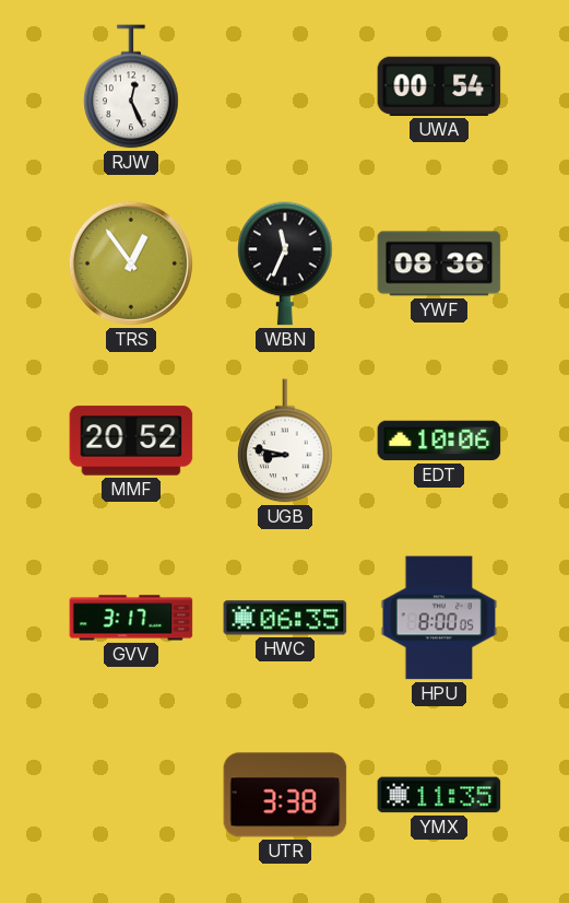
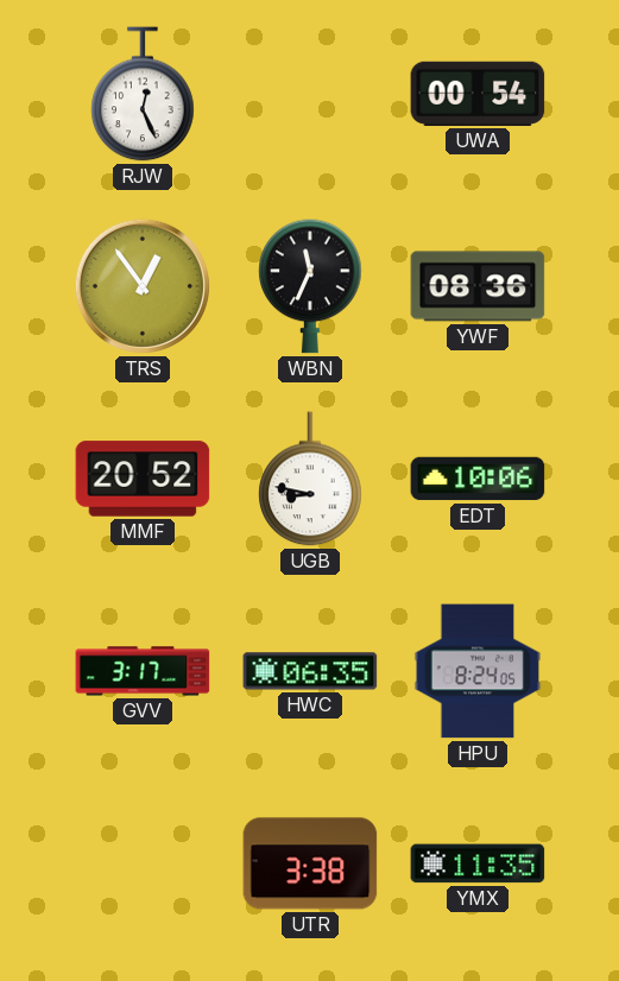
HPU: 8:00 -> 8:24
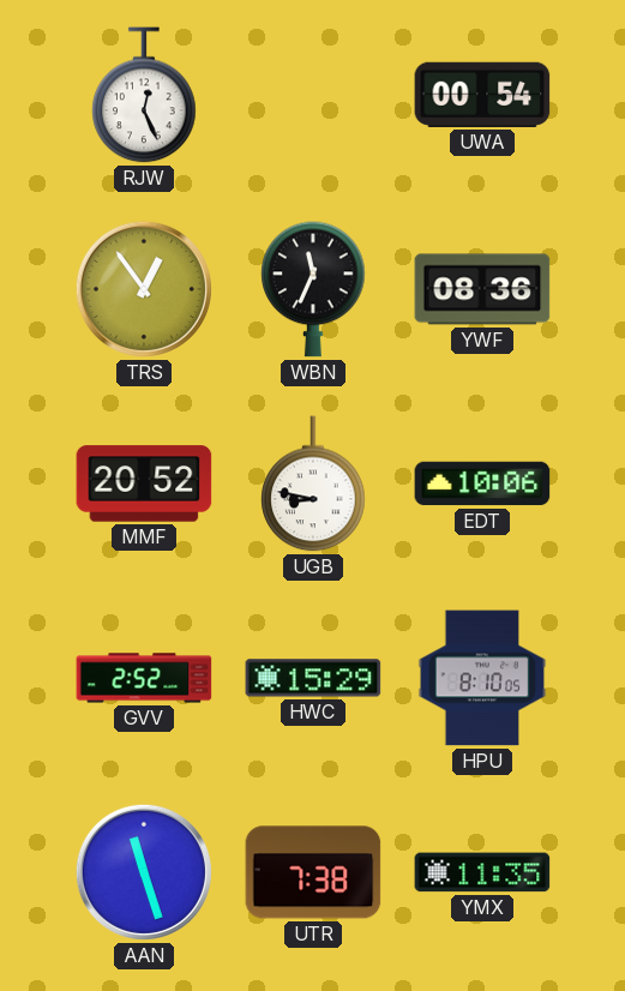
GVV: 3:17 -> 2:52
HWC: 06:35 -> 15:29
HPU: 8:24 -> 8:10
AAN: none -> 11:27
UTR: 3:38 -> 7:38
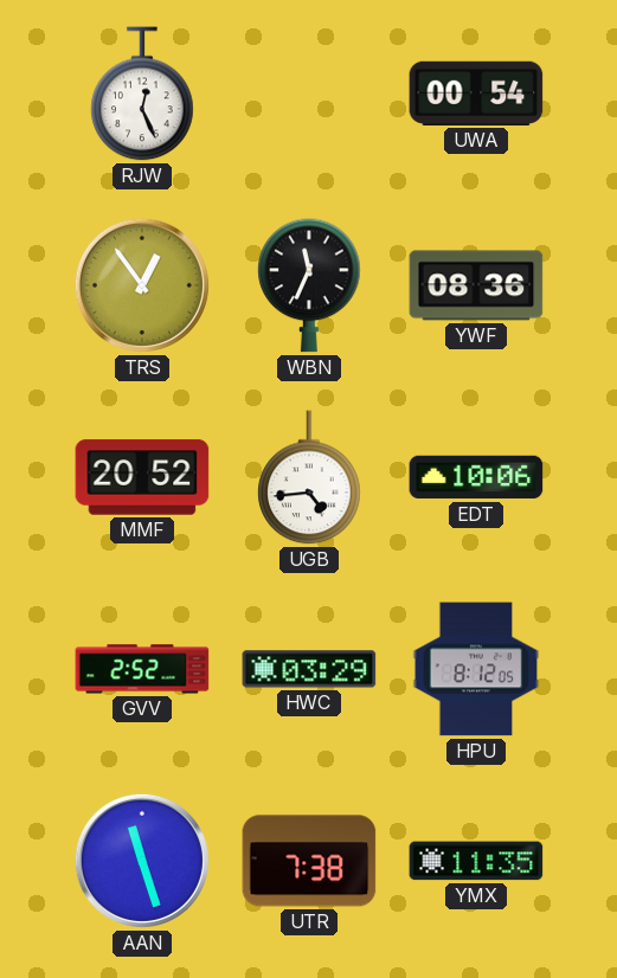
UGB: 8:47 -> 4:44
HWC: 15:29 -> 03:29
HPU: 8:10 -> 8:12
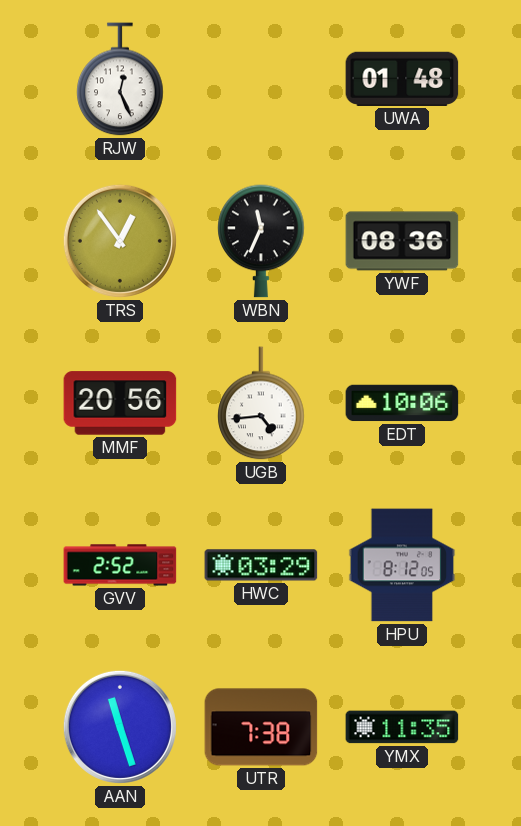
UWA: 00:54 -> 01:48
MMF: 20:52 -> 20:56
